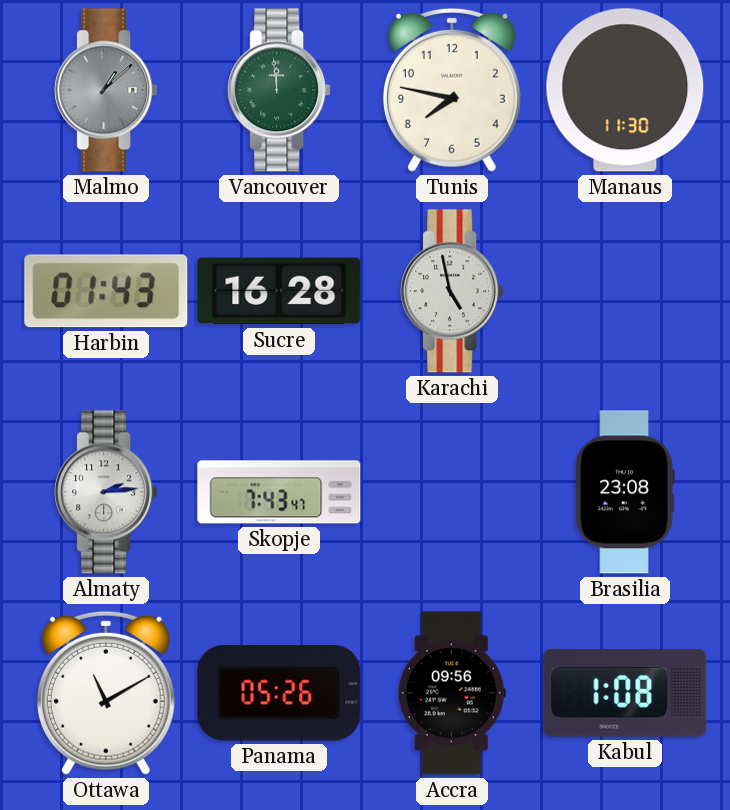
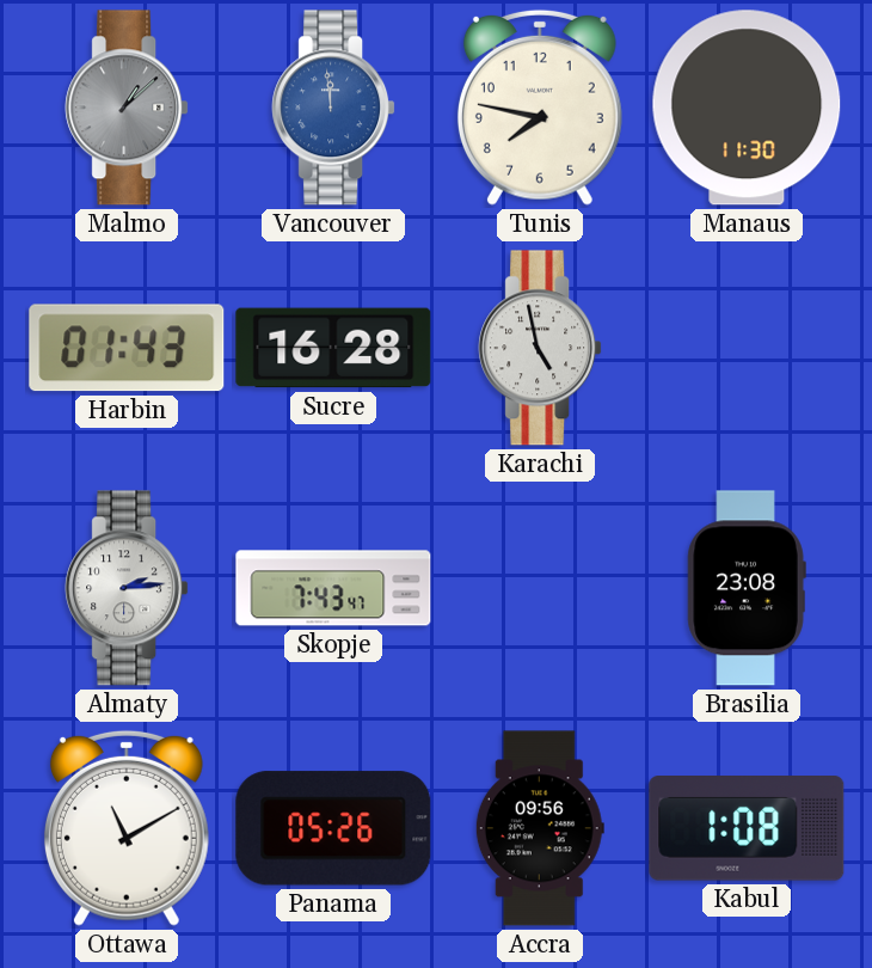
Vancouver dial: green -> blue
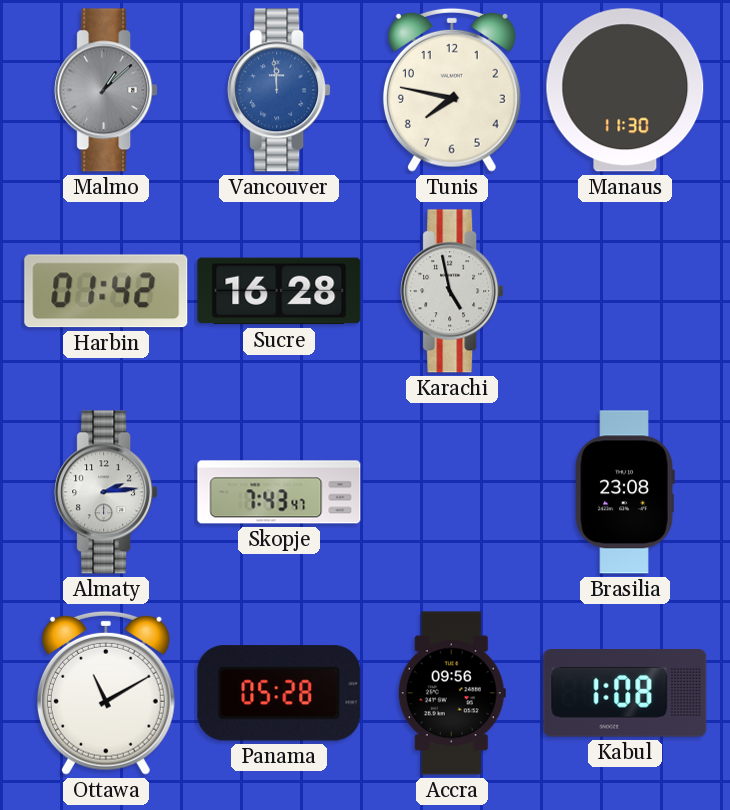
Harbin: 01:43 -> 01:42
Panama: 05:26 -> 05:28
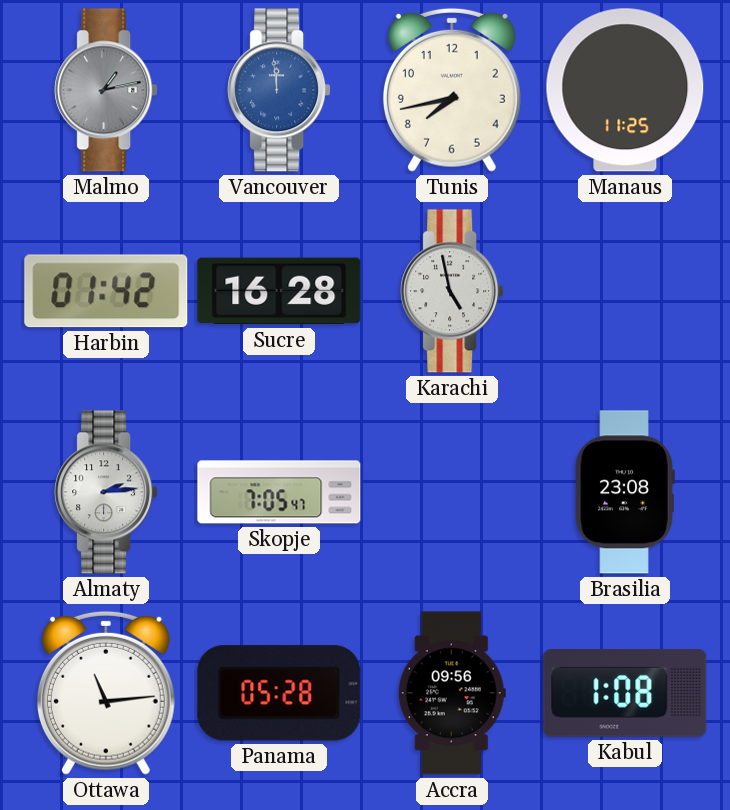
Malmo: 1:08 -> 1:13
Tunis: 7:47 -> 7:43
Manaus: 11:30 -> 11:25
Skopje: 7:43 -> 7:05
Ottawa: 11:10 -> 11:14
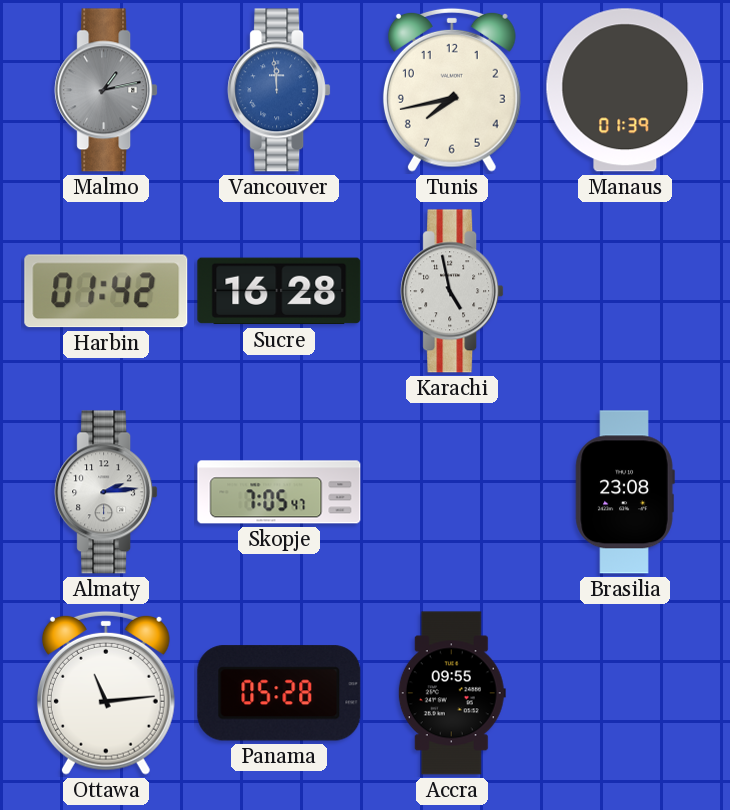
Manaus: 11:25 -> 01:39
Accra: 09:56 -> 09:55
Kabul: 1:08 -> none
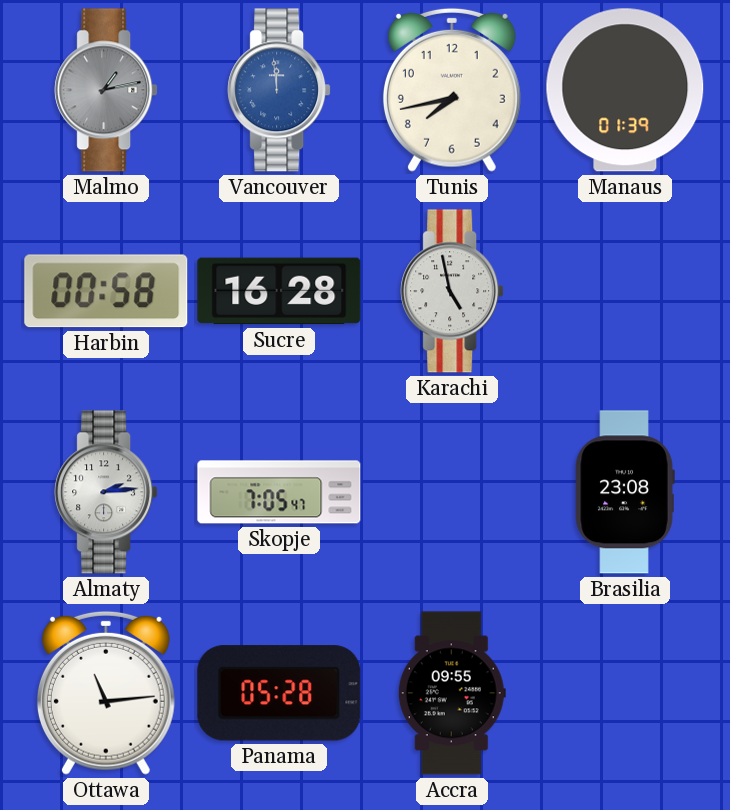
Harbin: 01:42 -> 00:58
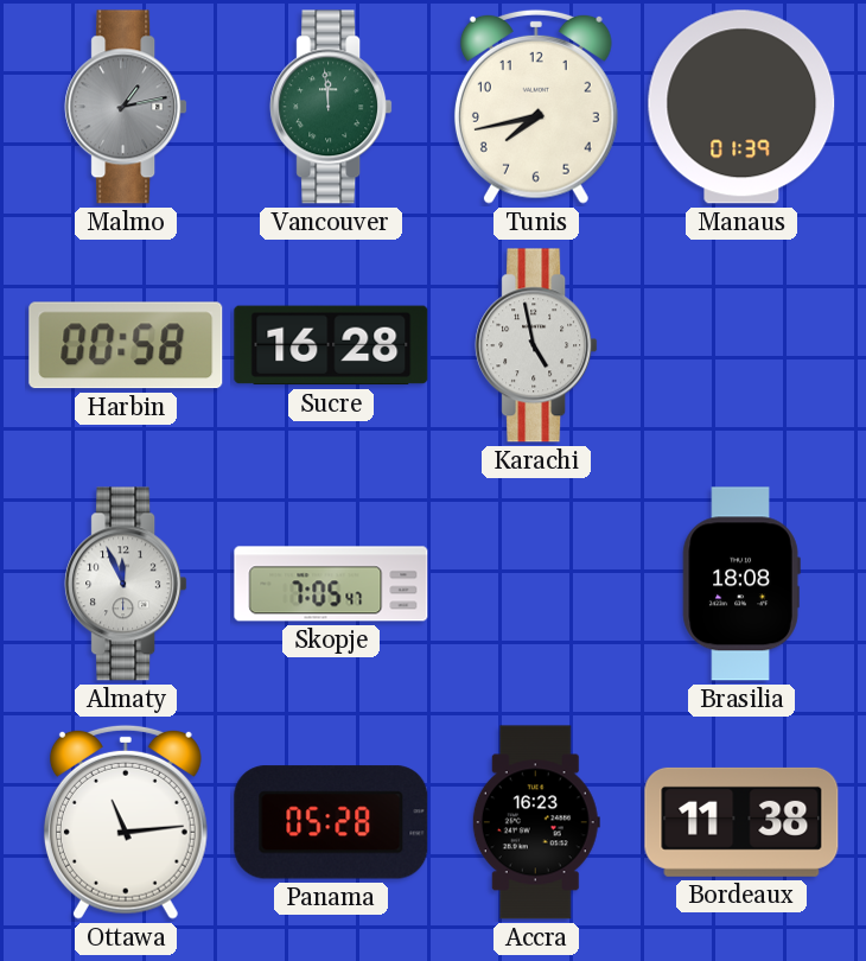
Vancouver dial: blue -> green
Almaty: 2:14 -> 11:56
Brasilia: 23:08 -> 18:08
Accra: 09:55 -> 16:23
Bordeaux: none -> 11:38
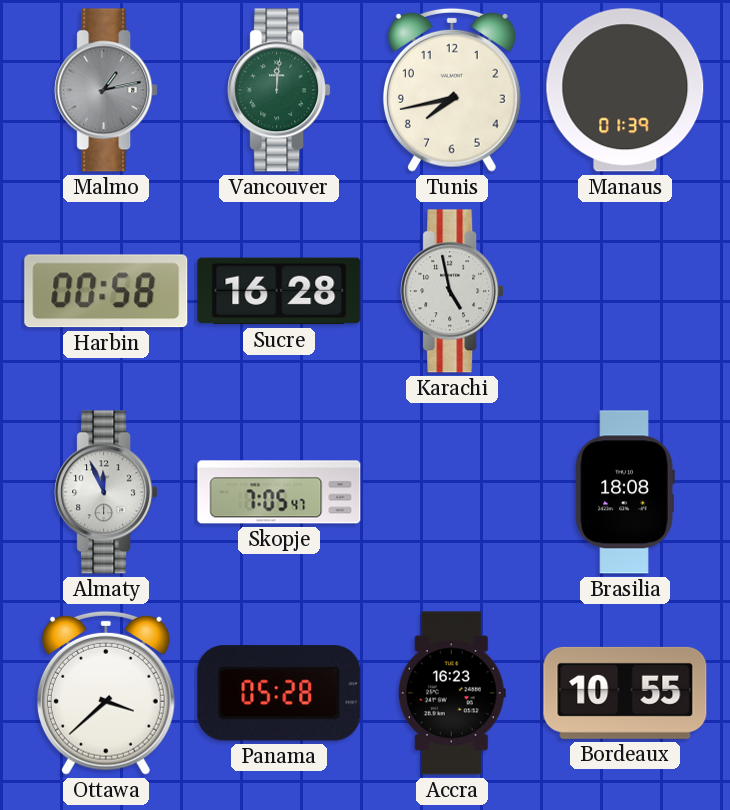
Vancouver: 11:59 -> 12:01
Ottawa: 11:14 -> 3:38
Bordeaux: 11:38 -> 10:55
